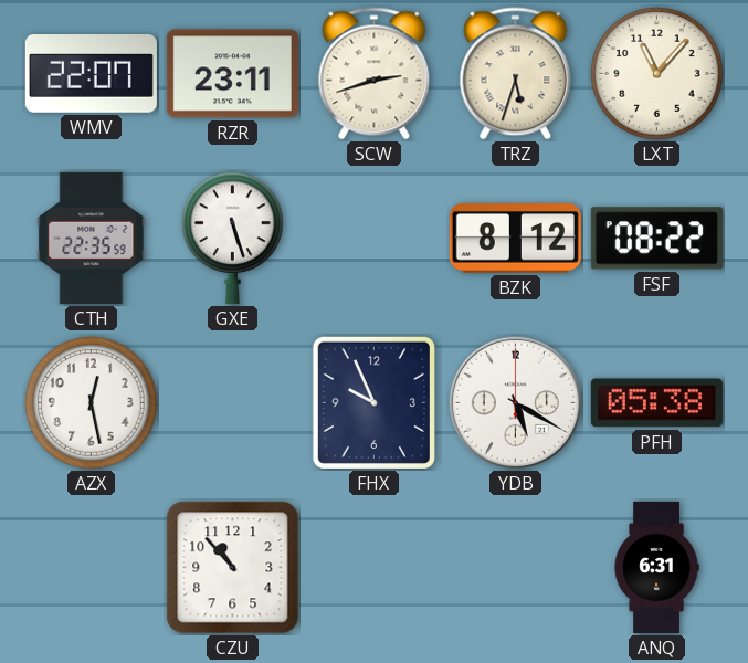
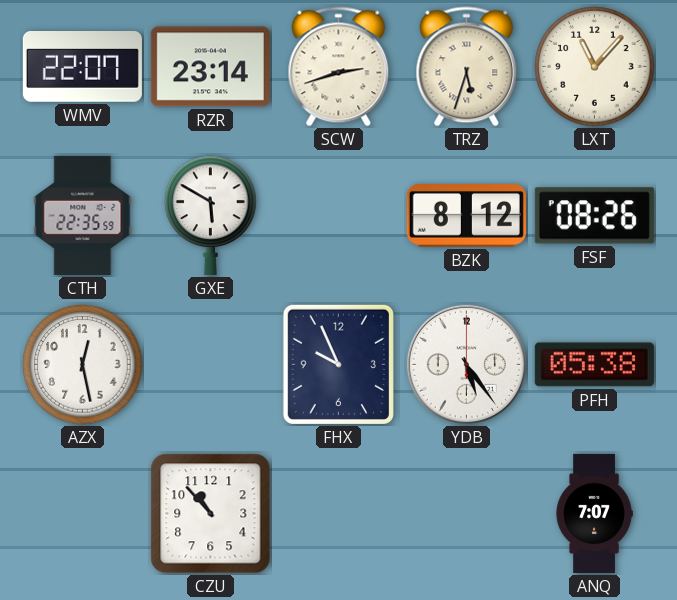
RZR: 23:11 -> 23:14
GXE: 5:27 -> 5:50
FSF: 08:22 -> 08:26
YDB: 5:20 -> 5:24
ANQ: 6:31 -> 7:07
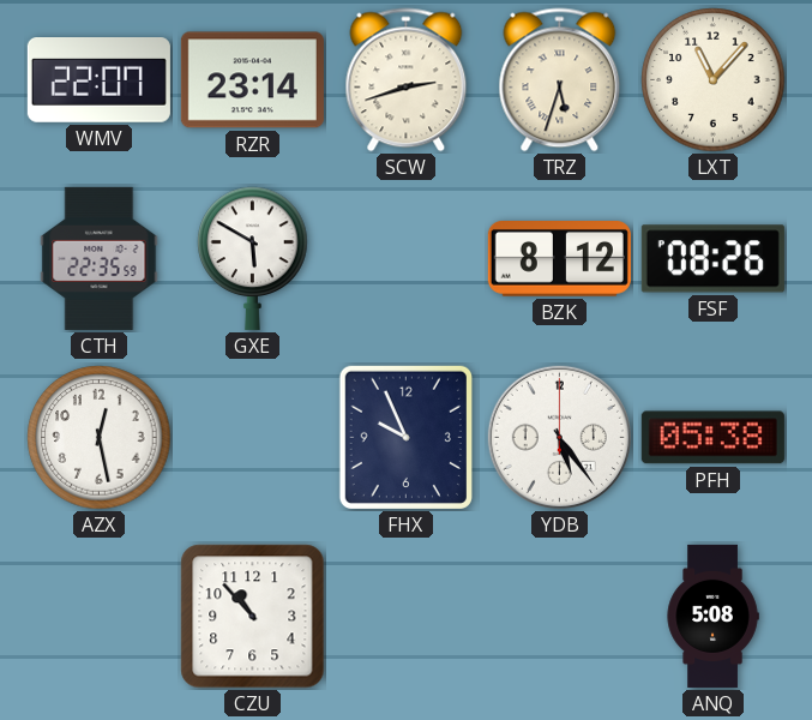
ANQ: 7:07 -> 5:08
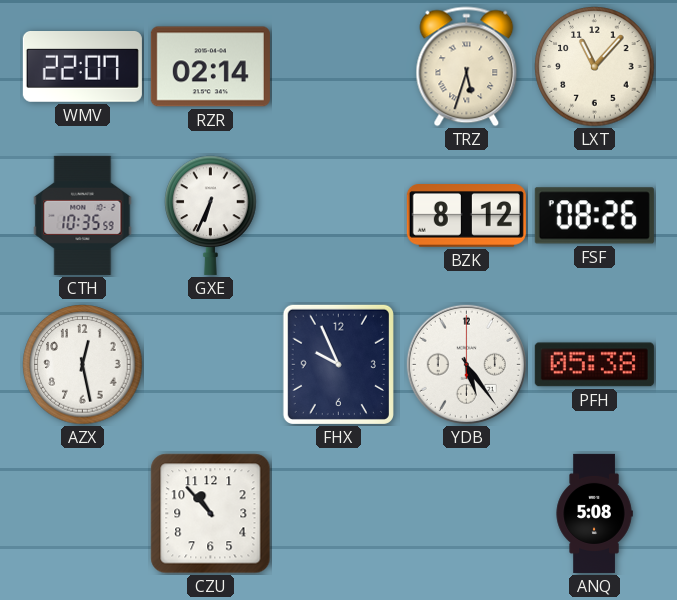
RZR: 23:14 -> 02:14
SCW: 2:42 -> none
CTH: 22:35 -> 10:35
GXE: 5:50 -> 6:34
